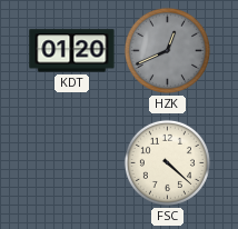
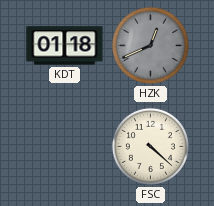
KDT: 01:20 -> 01:18
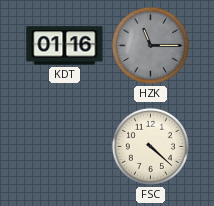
KDT: 01:18 -> 01:16
HZK: 12:41 -> 11:15
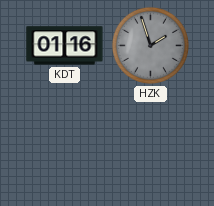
HZK: 11:15 -> 1:57
FSC: 4:22 -> none
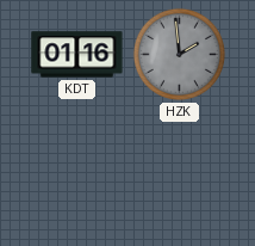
HZK: 1:57 -> 1:59
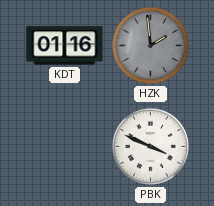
PBK: none -> 3:49
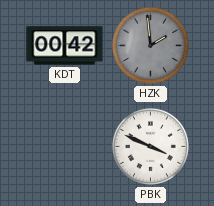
KDT: 01:16 -> 00:42
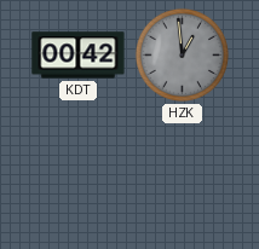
HZK: 1:59 -> 12:59
PBK: 3:49 -> none
